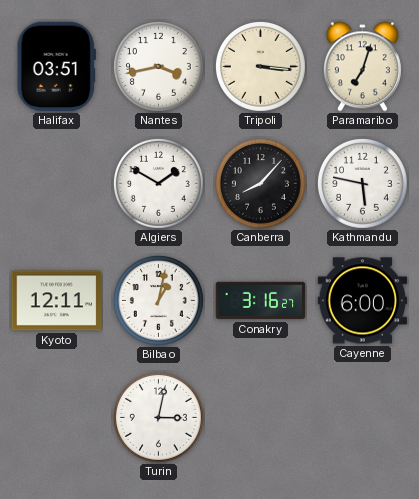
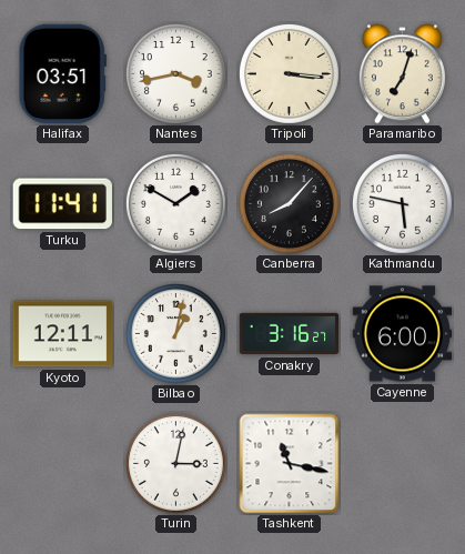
Turku: none -> 11:41
Tashkent: none -> 11:17
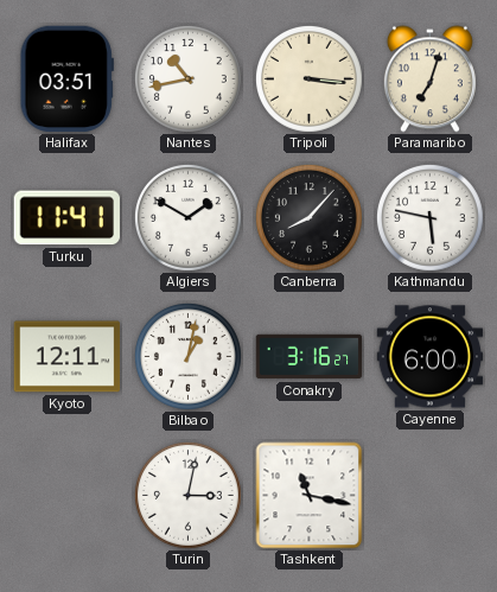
Nantes: 3:43 -> 10:43
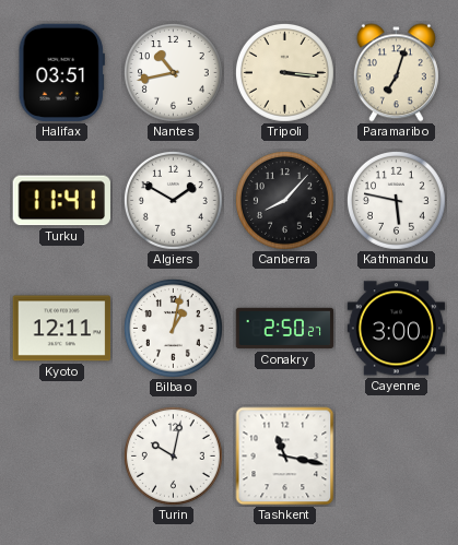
Conakry: 3:16 -> 2:50
Cayenne: 6:00 -> 3:00
Turin: 3:02 -> 10:02
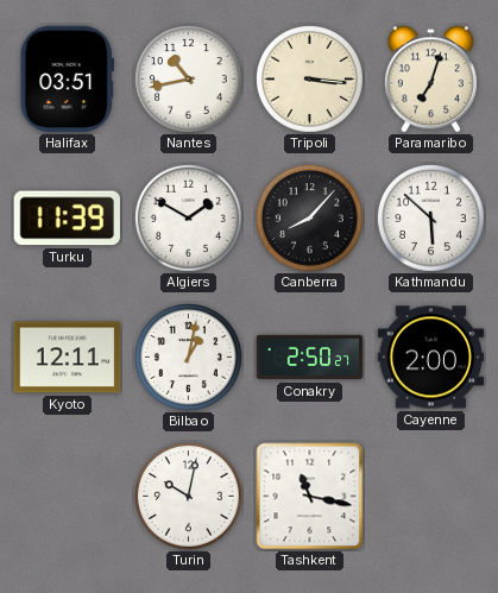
Turku: 11:41 -> 11:39
Kathmandu: 5:47 -> 5:52
Cayenne: 3:00 -> 2:00
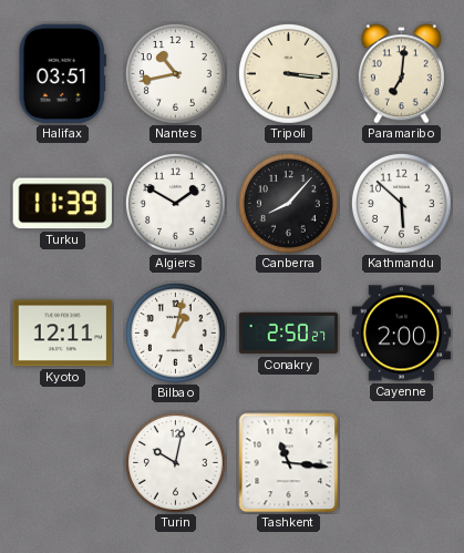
Paramaribo: 7:03 -> 7:01
Tashkent: 11:17 -> 11:16
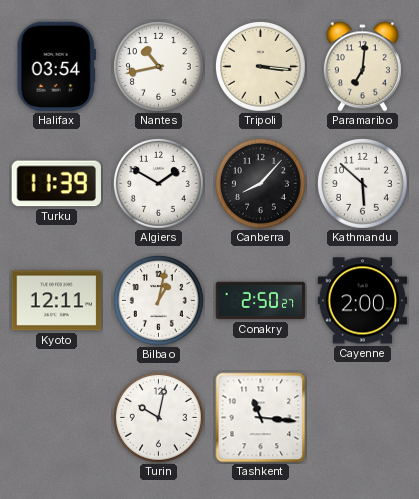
Halifax: 03:51 -> 03:54
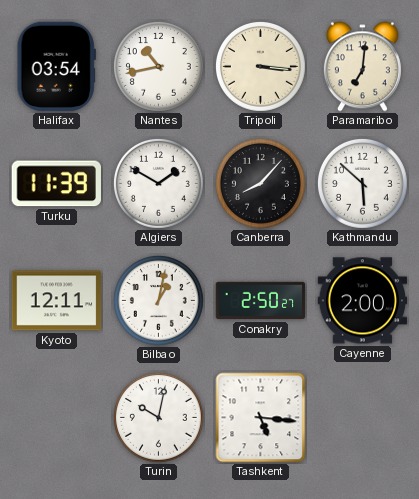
Tashkent: 11:16 -> 5:16
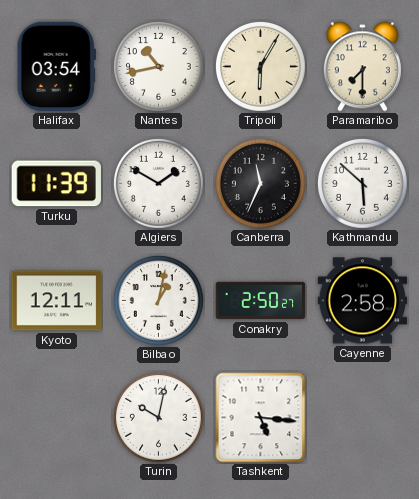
Tripoli: 3:16 -> 6:05
Paramaribo: 7:01 -> 7:30
Canberra: 8:07 -> 11:34
Cayenne: 2:00 -> 2:58
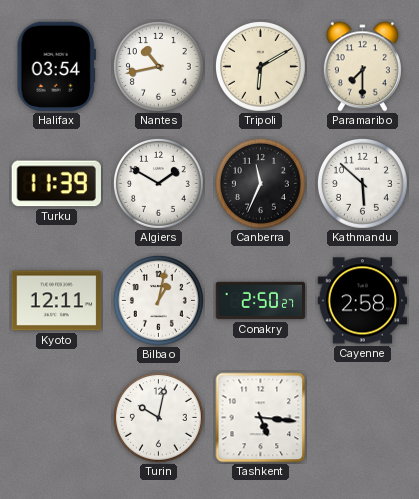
Tripoli: 6:05 -> 6:10
